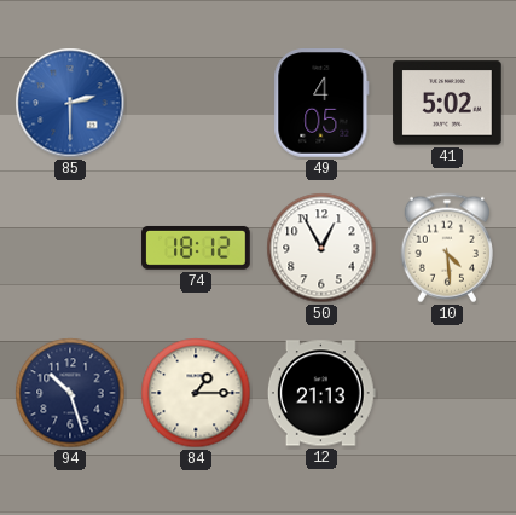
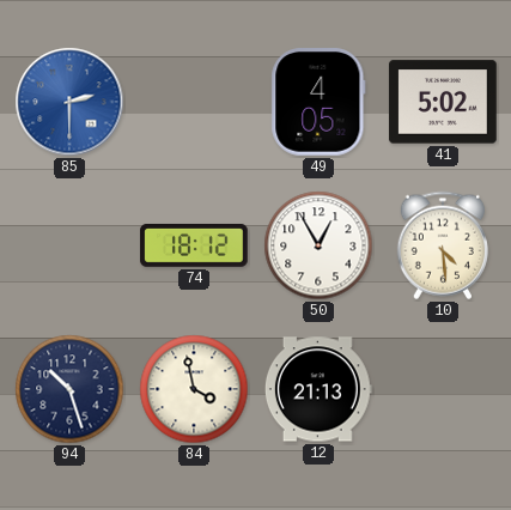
84: 1:15 -> 3:58
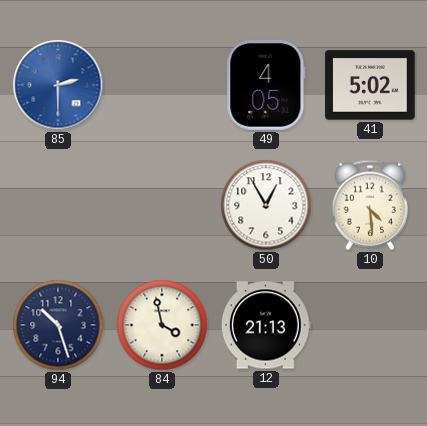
74: 18:12 -> none
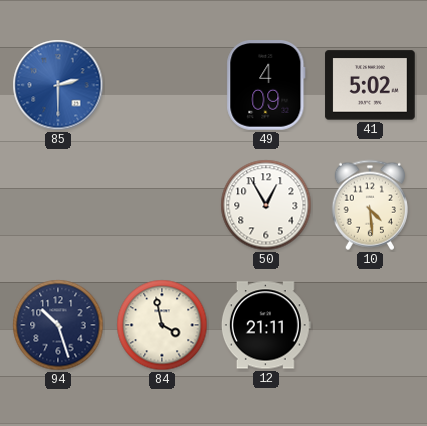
49: 4:05 -> 4:09
12: 21:13 -> 21:11
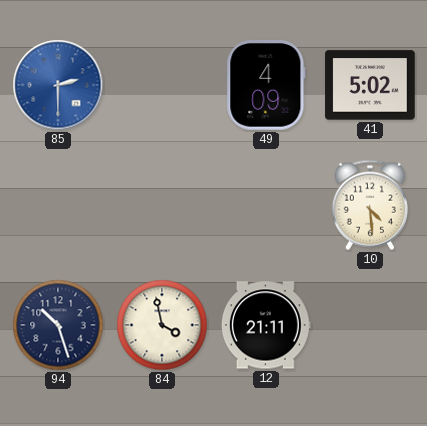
50: 12:55 -> none
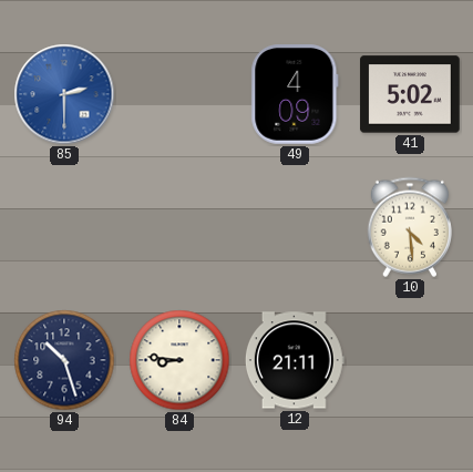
84: 3:58 -> 8:46
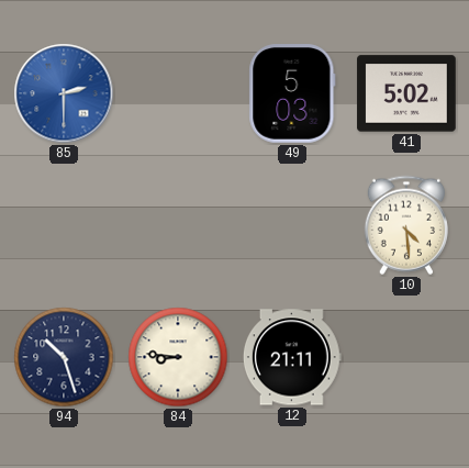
49: 4:09 -> 5:03
